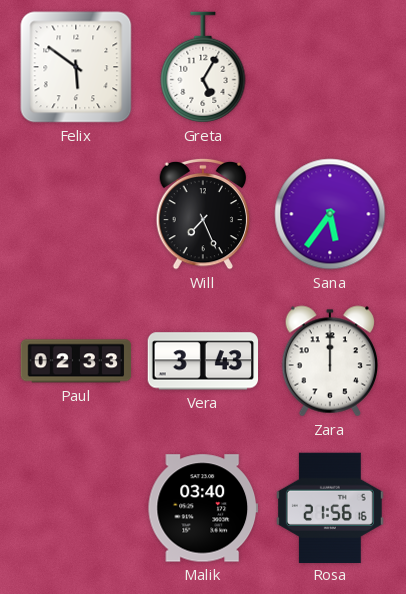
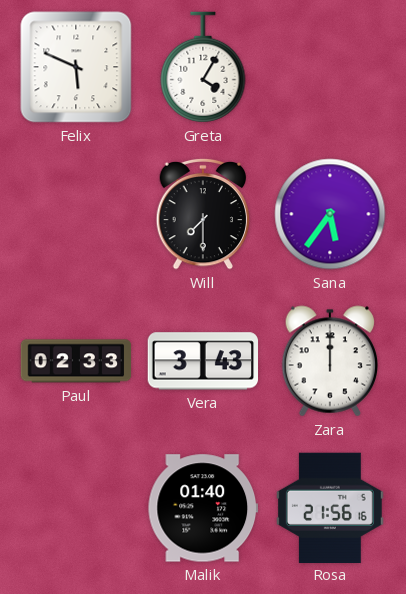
Felix: 5:51 -> 5:49
Greta: 5:05 -> 4:05
Will: 7:26 -> 7:30
Malik: 03:40 -> 01:40
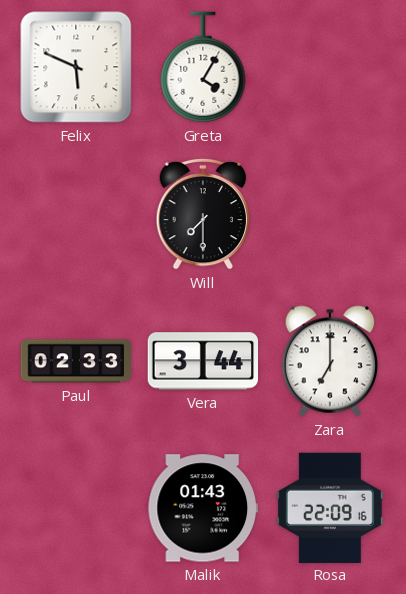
Sana: 5:36 -> none
Vera: 3:43 -> 3:44
Zara: 12:00 -> 7:00
Malik: 01:40 -> 01:43
Rosa: 21:56 -> 22:09
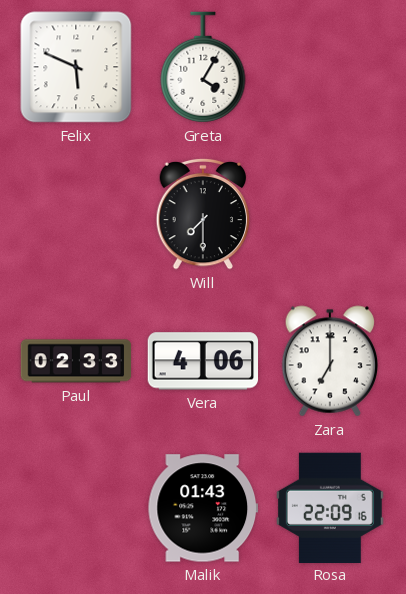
Vera: 3:44 -> 4:06
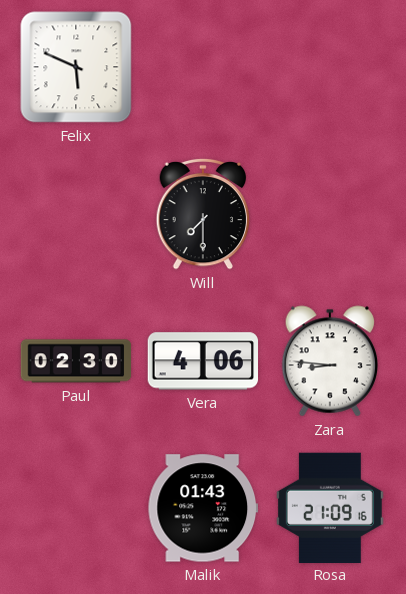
Greta: 4:05 -> none
Paul: 02:33 -> 02:30
Zara: 7:00 -> 8:46
Rosa: 22:09 -> 21:09
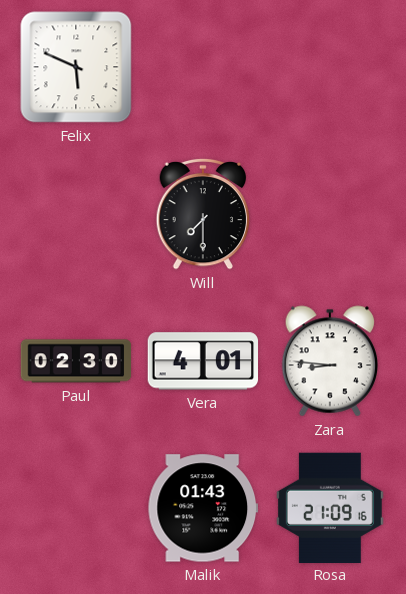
Vera: 4:06 -> 4:01
